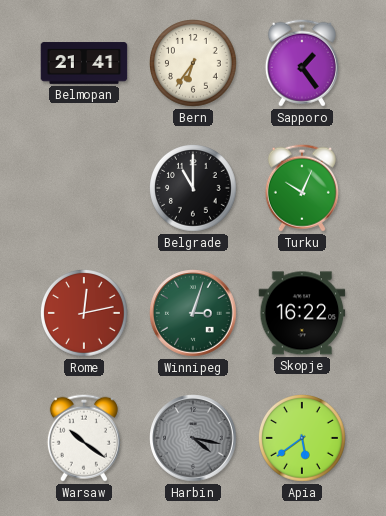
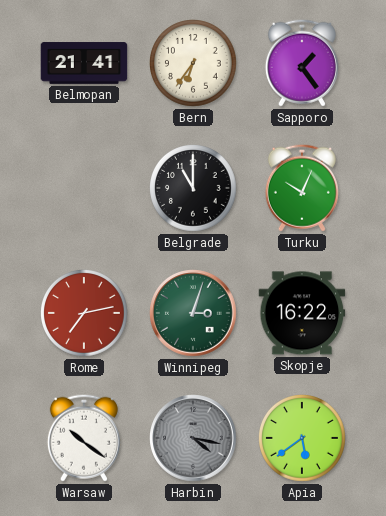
Rome: 12:13 -> 7:13
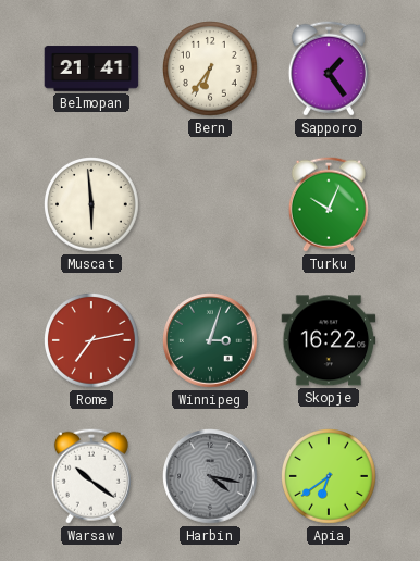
Muscat: none -> 5:59
Belgrade: 11:00 -> none
Apia: 5:39 -> 6:39
